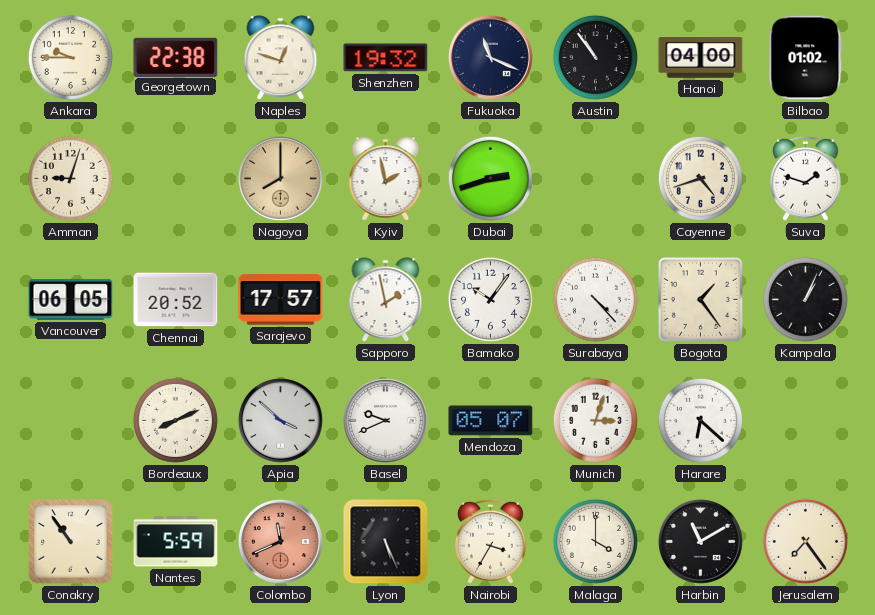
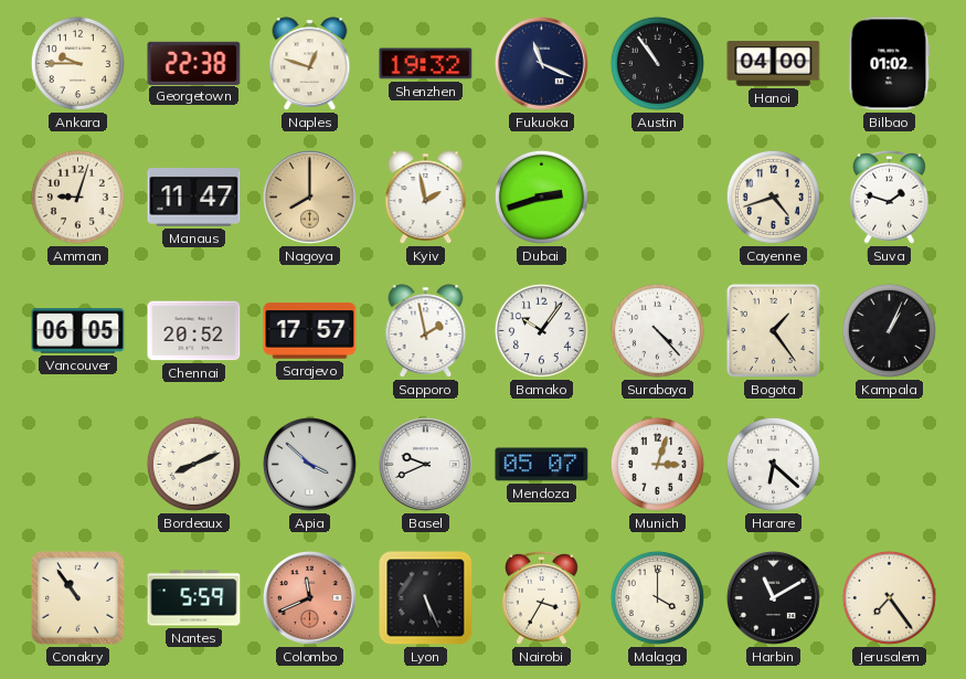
Manaus: none -> 11:47
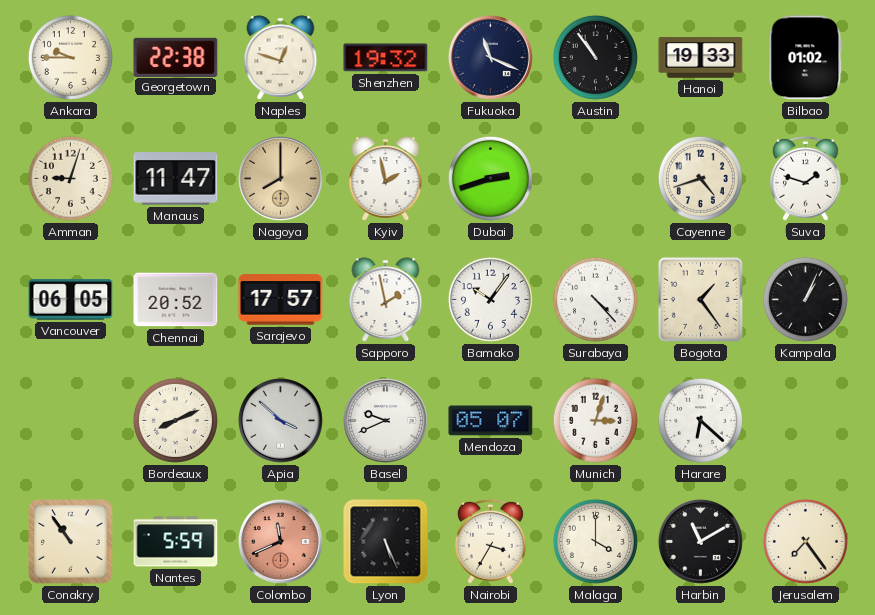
Hanoi: 04:00 -> 19:33
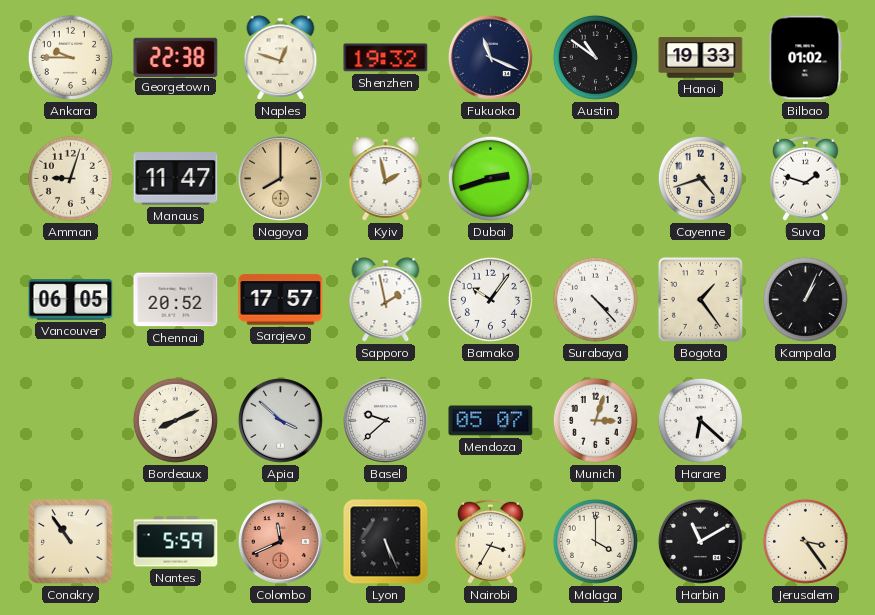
Austin: 10:54 -> 10:51
Basel: 9:41 -> 9:38
Jerusalem: 7:24 -> 3:24
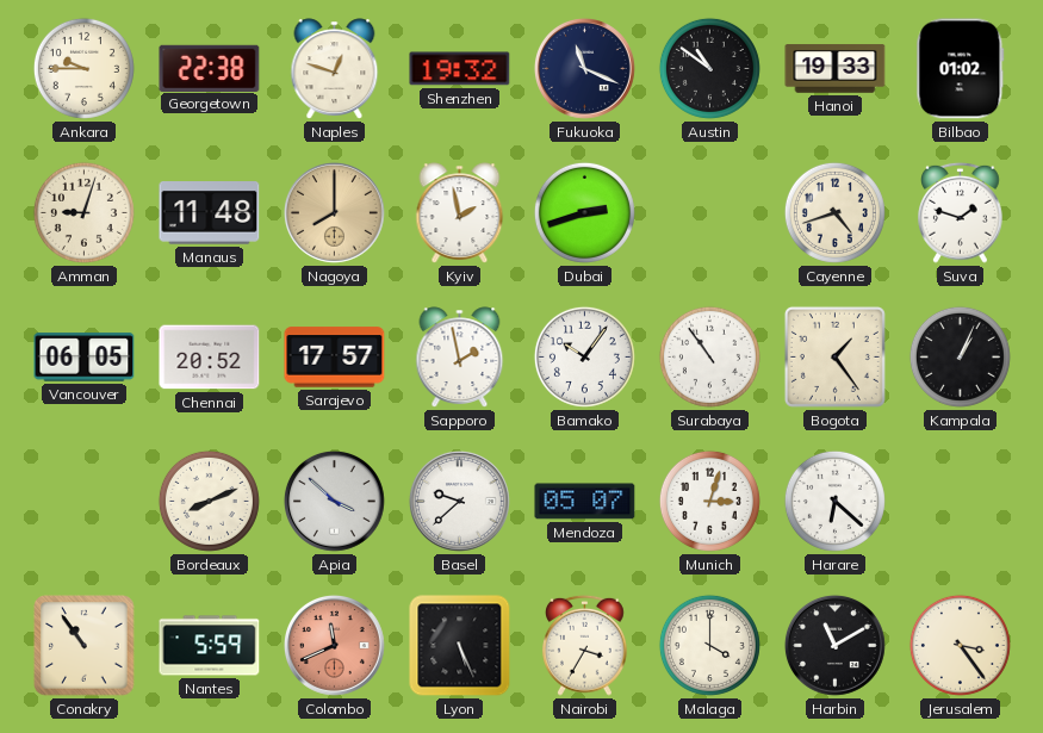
Manaus: 11:47 -> 11:48
Surabaya: 4:23 -> 10:54
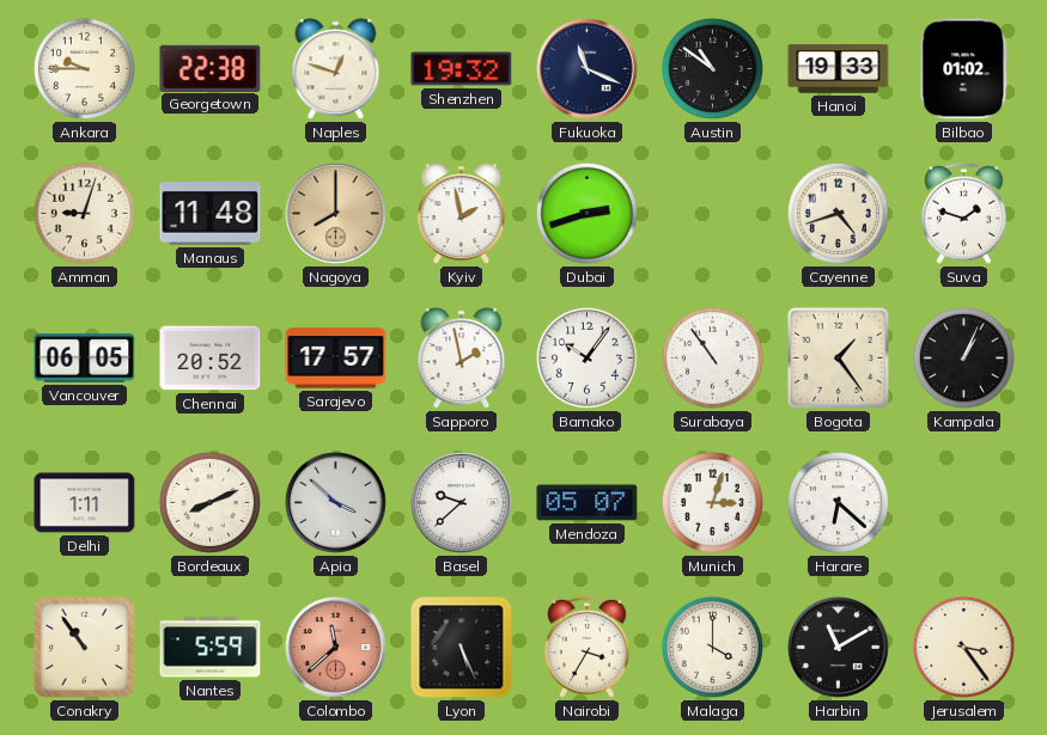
Delhi: none -> 1:11
Colombo: 11:41 -> 11:38
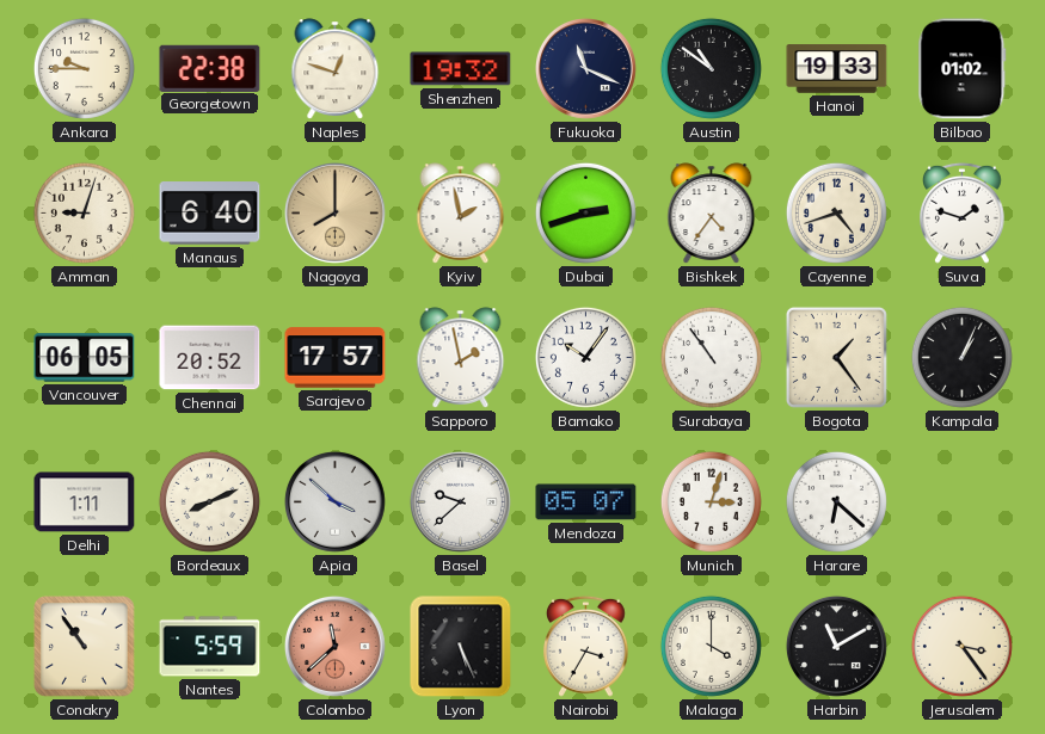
Manaus: 11:48 -> 6:40
Bishkek: none -> 4:36
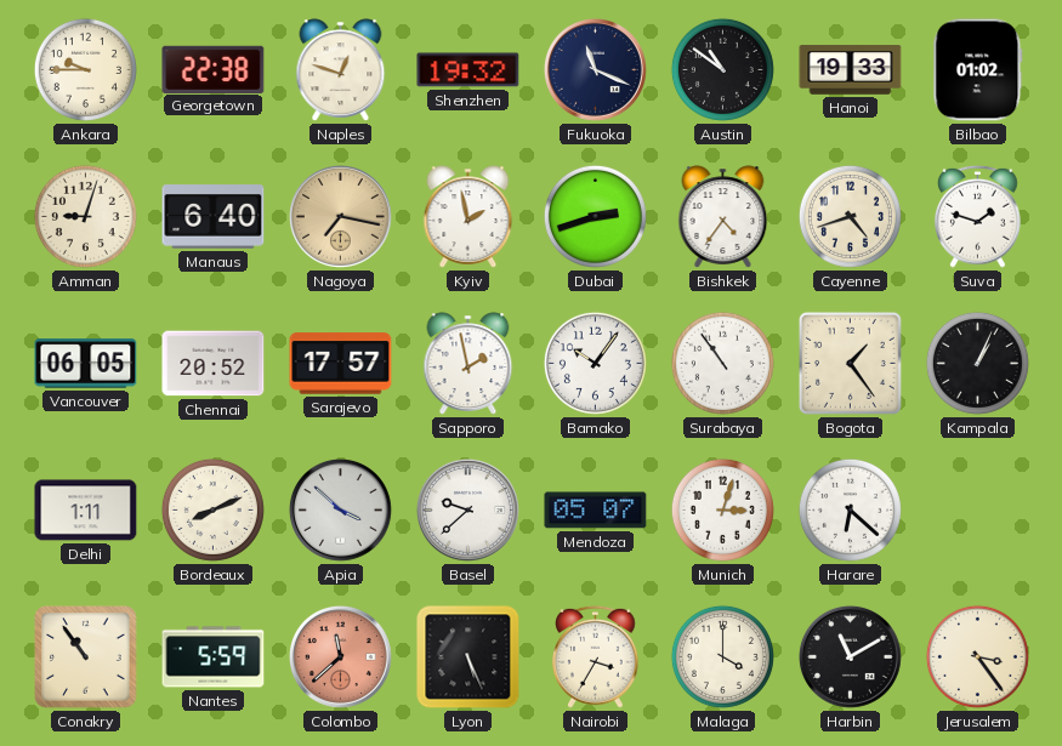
Nagoya: 8:00 -> 7:17
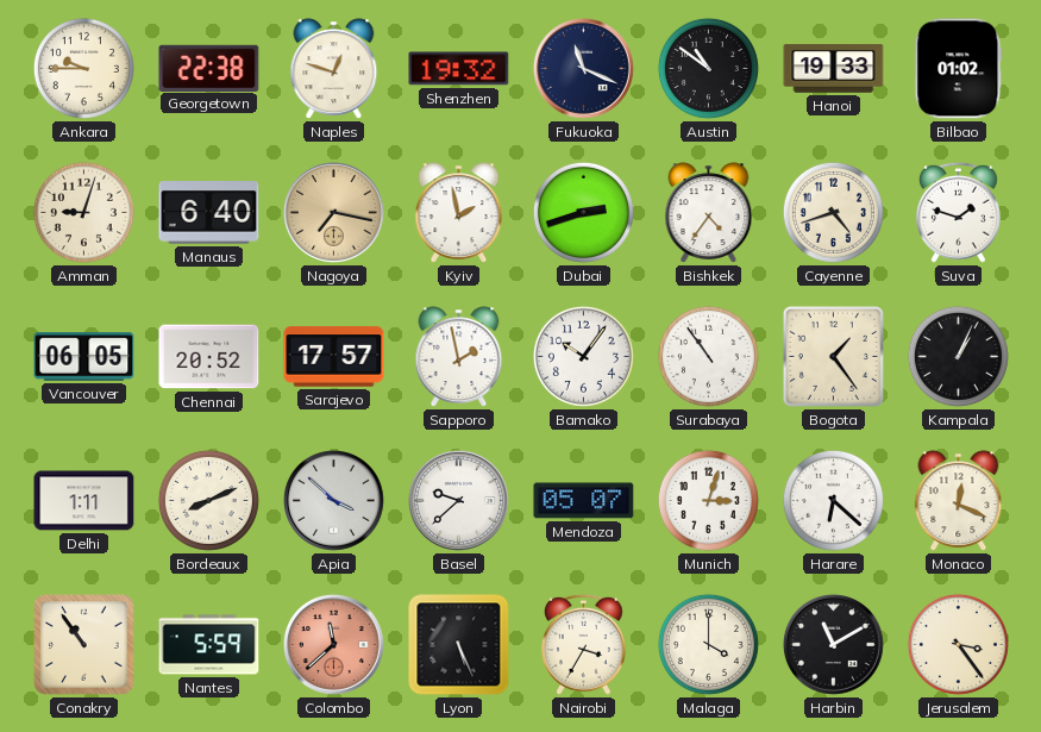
Monaco: none -> 12:19
